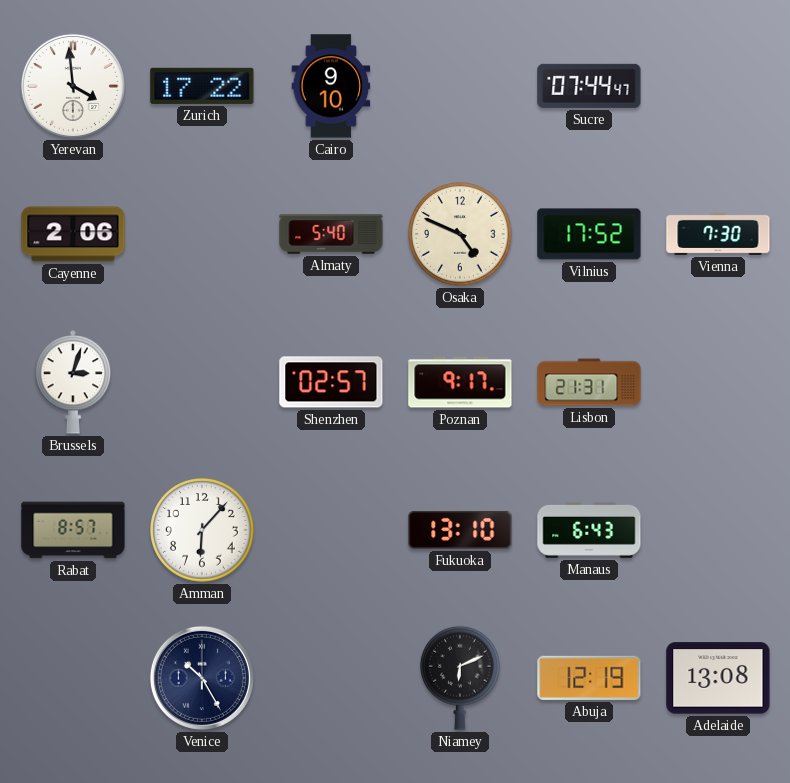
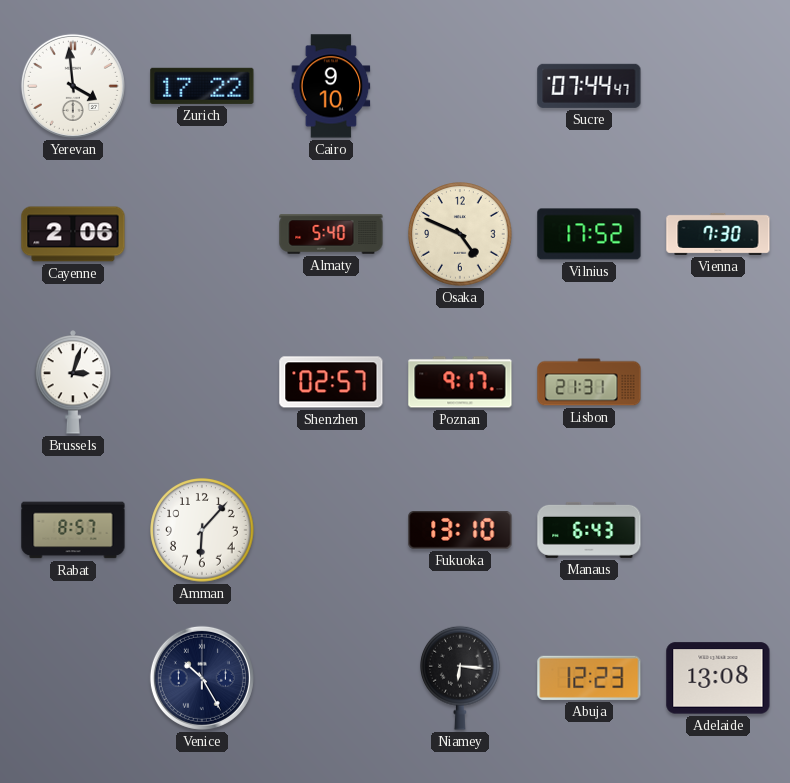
Niamey: 6:11 -> 6:16
Abuja: 12:19 -> 12:23
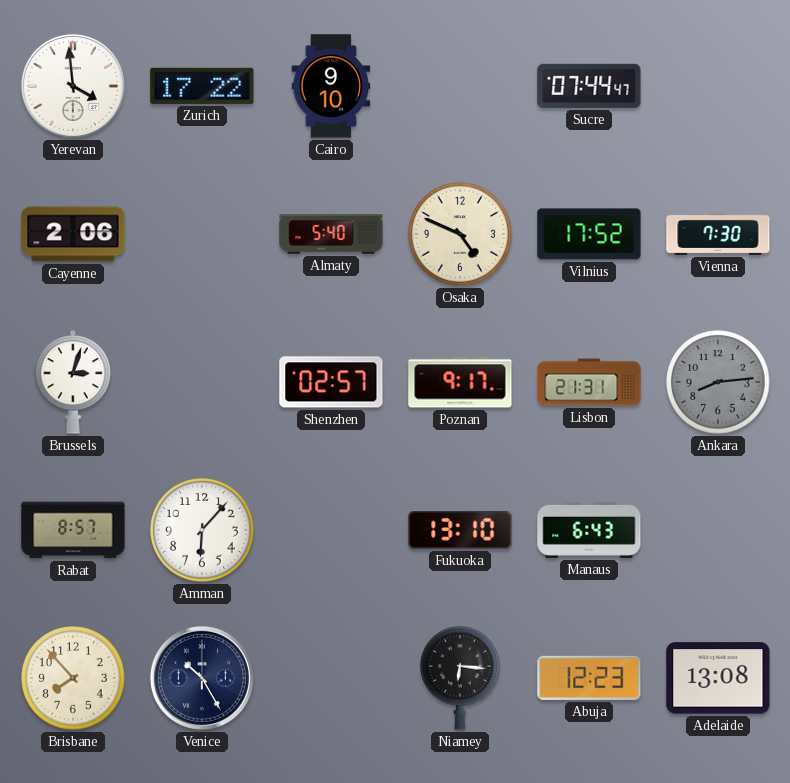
Ankara: none -> 8:14
Brisbane: none -> 7:53
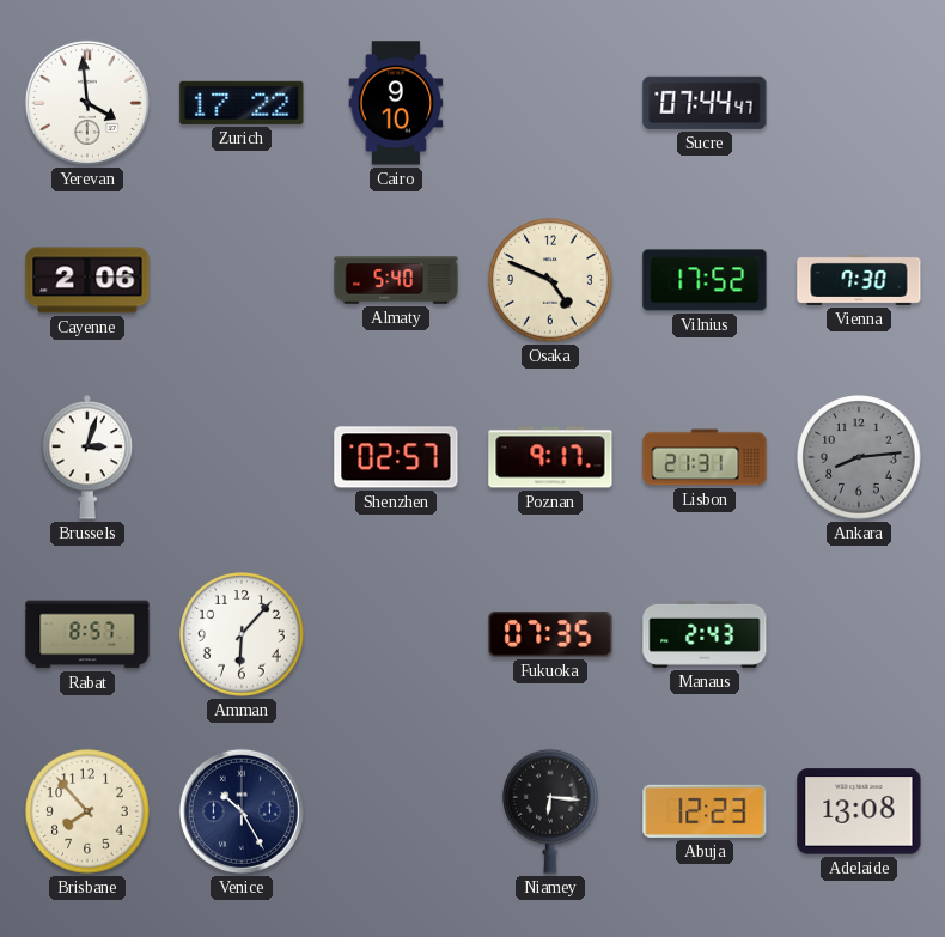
Fukuoka: 13:10 -> 07:35
Manaus: 6:43 -> 2:43
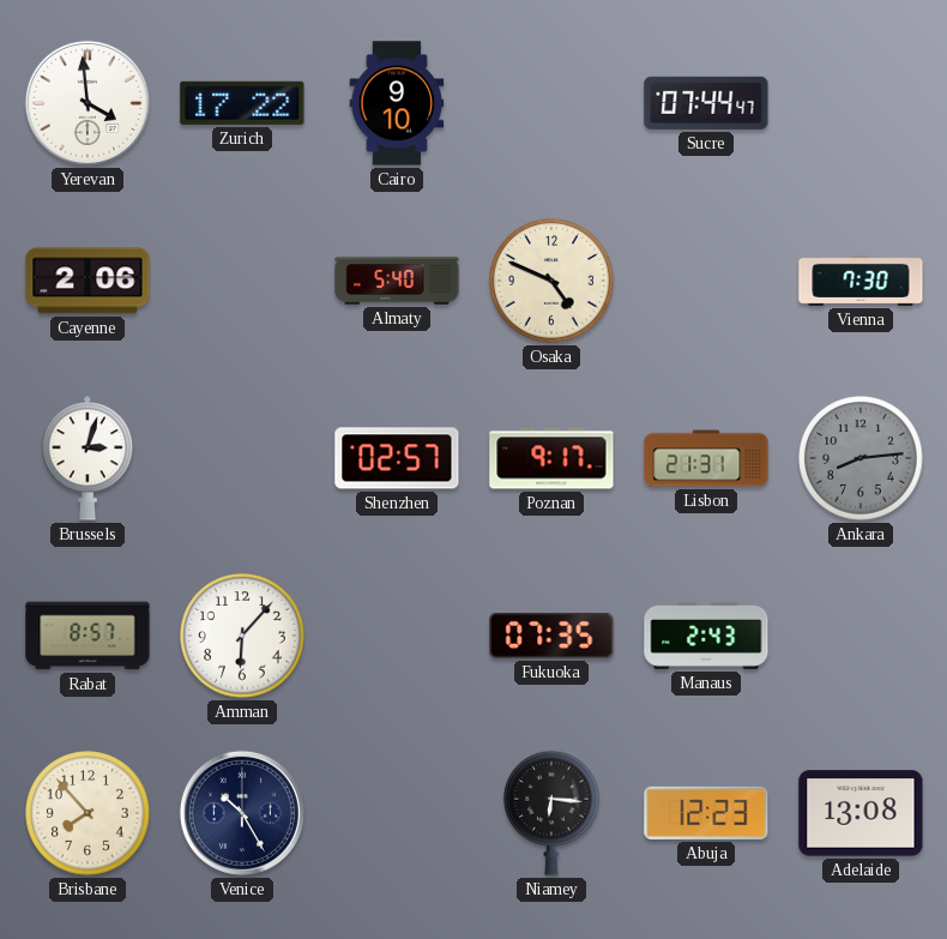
Vilnius: 17:52 -> none
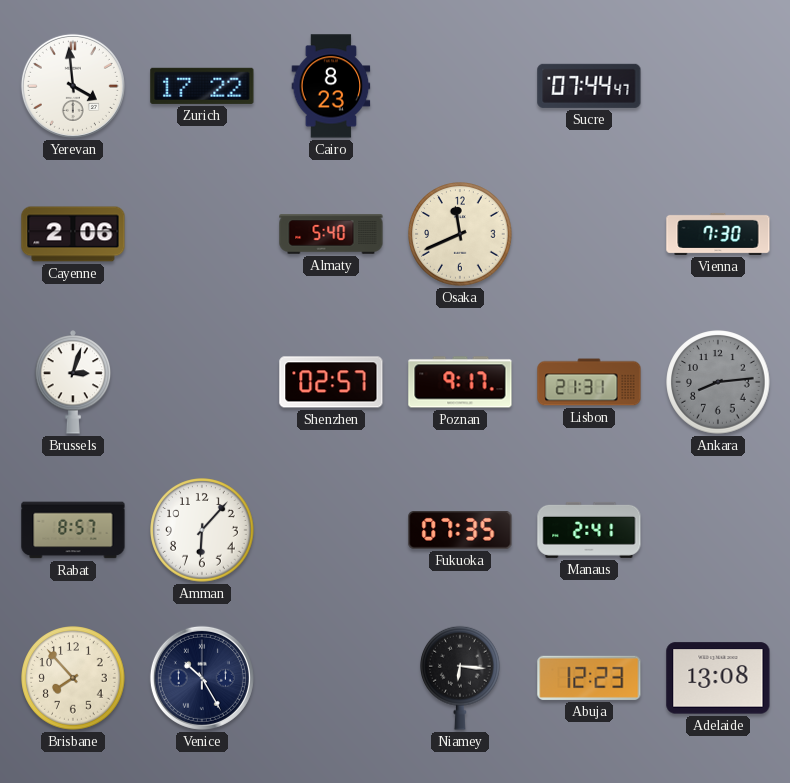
Cairo: 9:10 -> 8:23
Osaka: 4:49 -> 11:41
Manaus: 2:43 -> 2:41
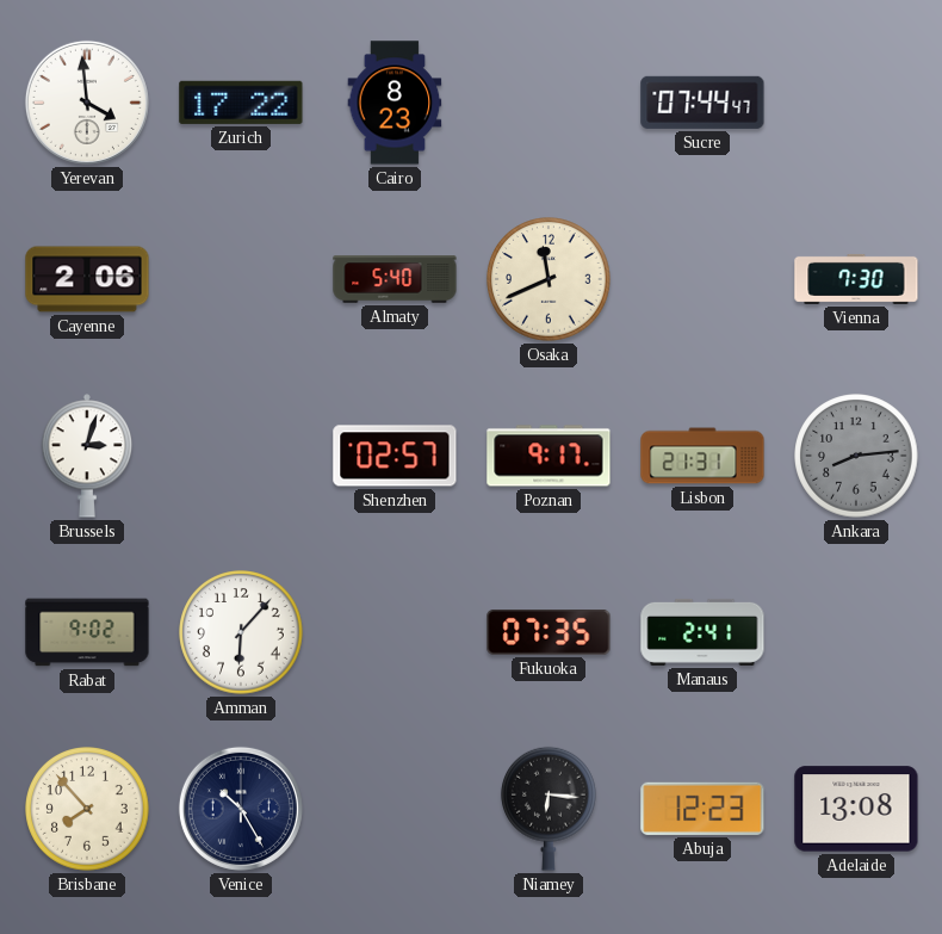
Rabat: 8:57 -> 9:02
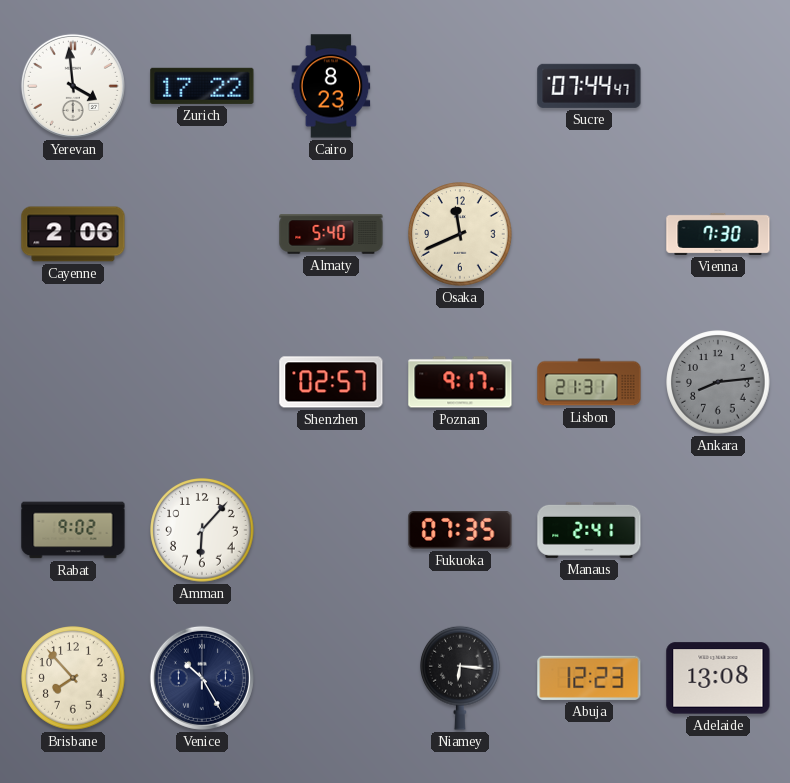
Brussels: 3:03 -> none
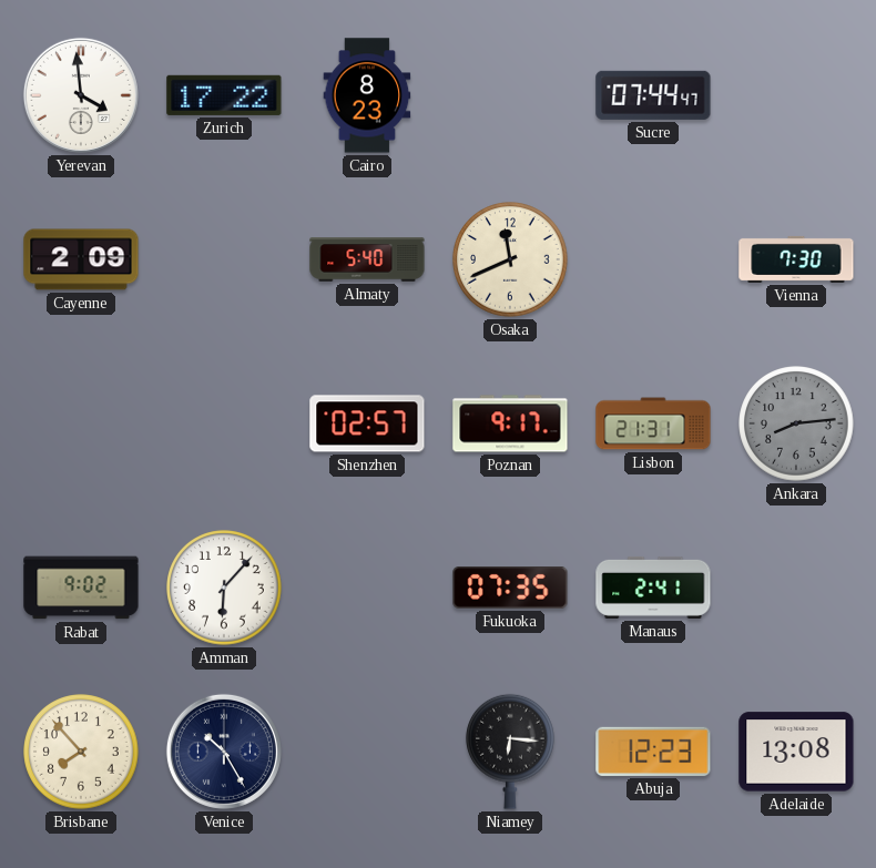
Cayenne: 2:06 -> 2:09
